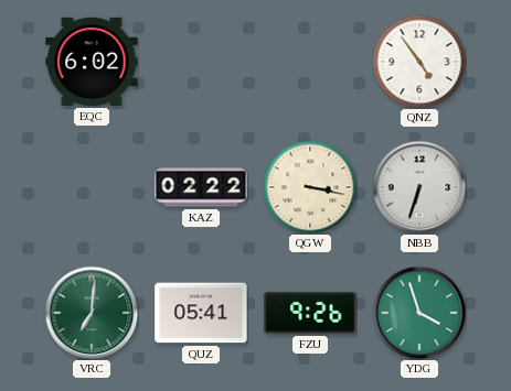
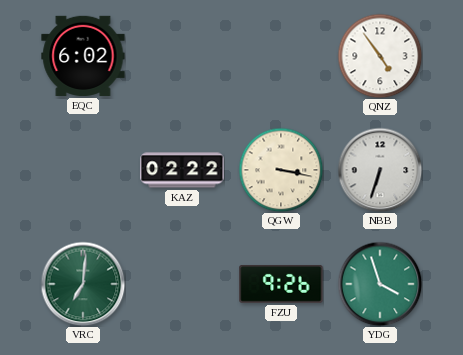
QUZ: 05:41 -> none
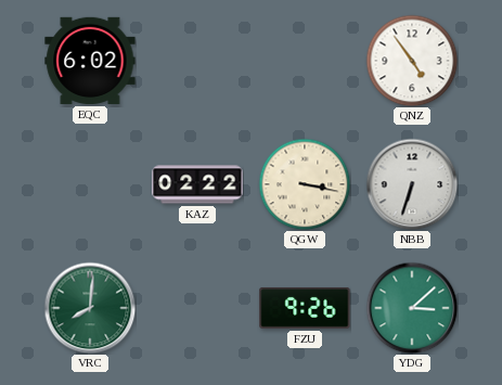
VRC: 7:01 -> 8:01
YDG: 3:57 -> 3:08
